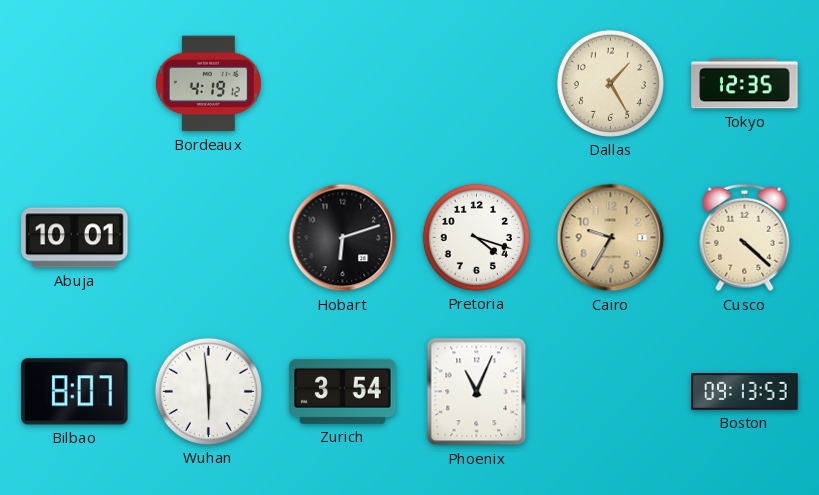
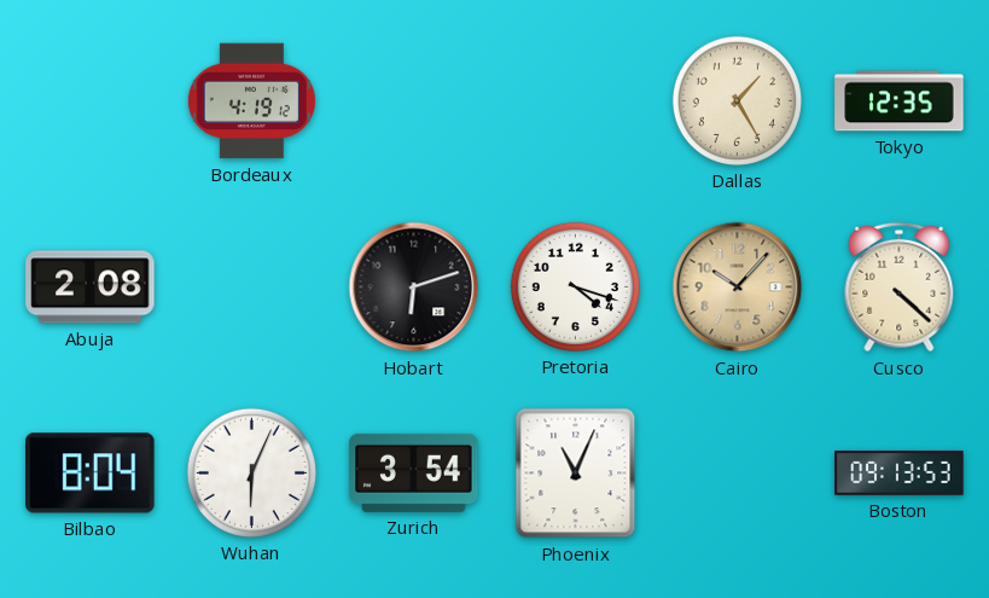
Abuja: 10:01 -> 2:08
Cairo: 9:35 -> 10:07
Bilbao: 8:07 -> 8:04
Wuhan: 5:59 -> 6:04
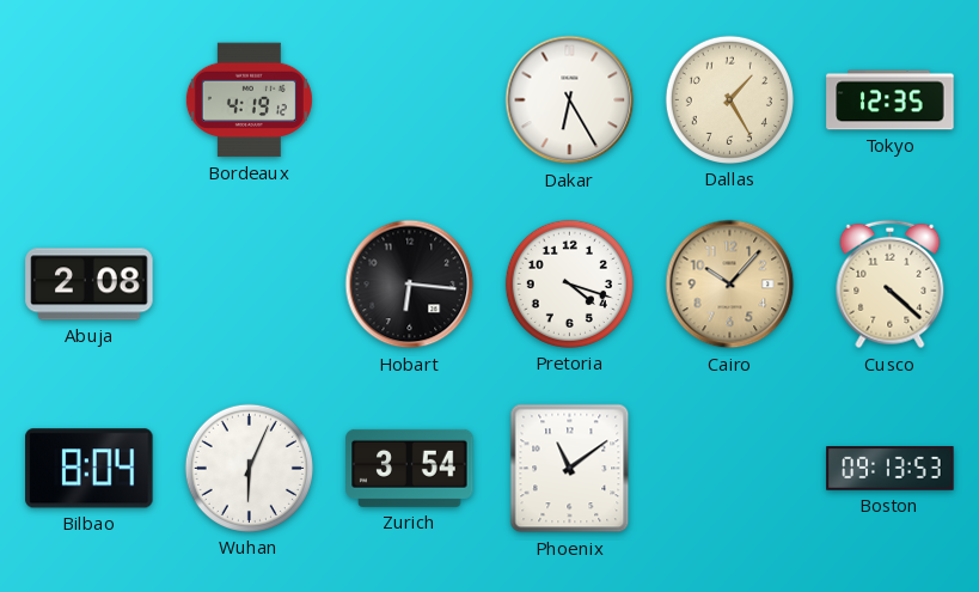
Dakar: none -> 6:25
Hobart: 6:12 -> 6:16
Phoenix: 11:04 -> 11:09
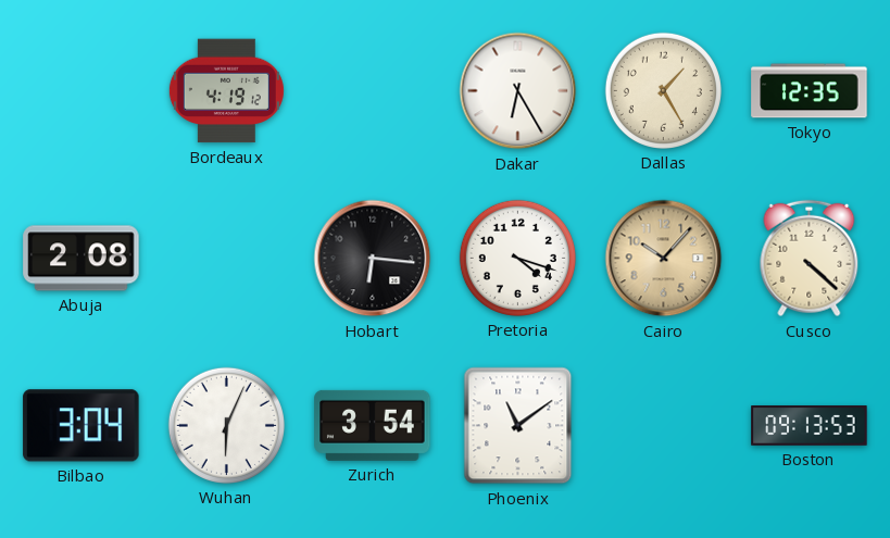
Bilbao: 8:04 -> 3:04
